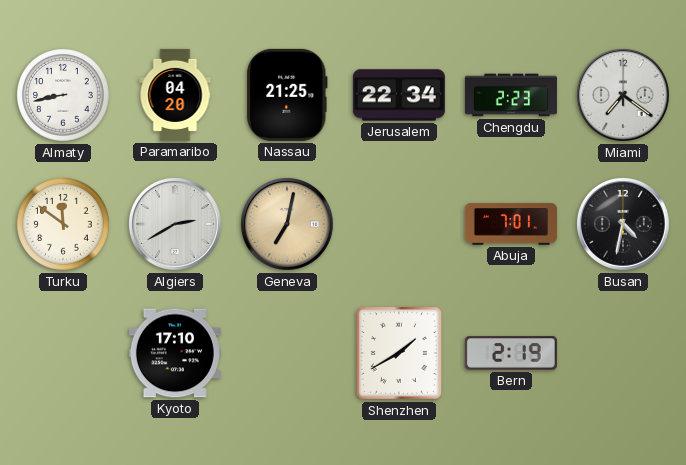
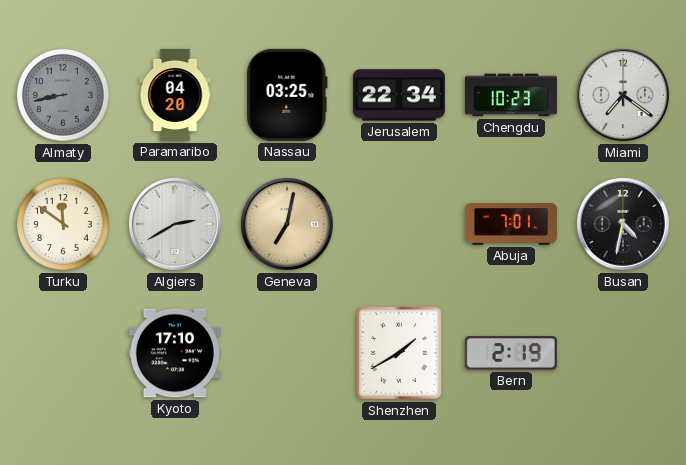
Almaty dial: white -> grey
Nassau: 21:25 -> 03:25
Chengdu: 2:23 -> 10:23
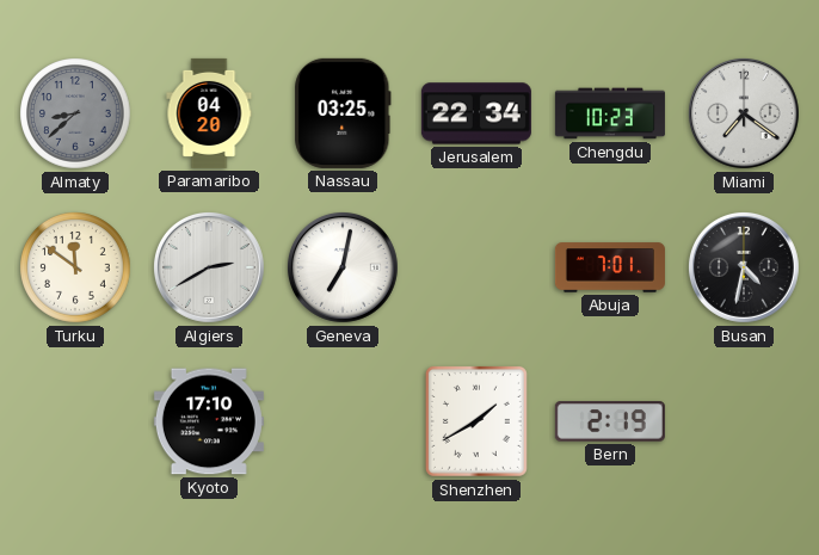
Almaty: 8:43 -> 8:38
Geneva dial: champagne -> white
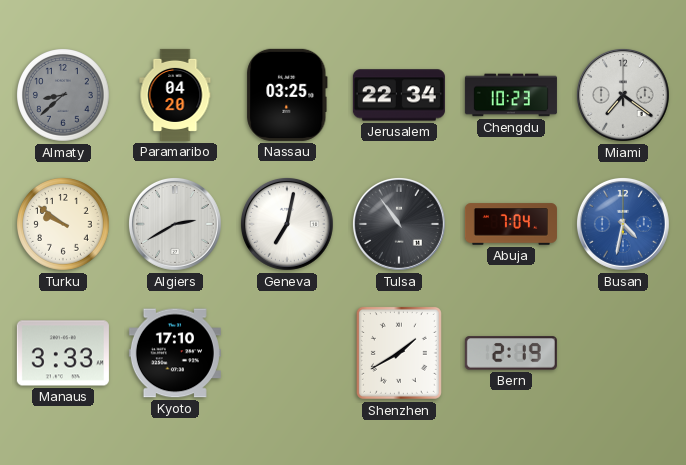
Turku: 11:51 -> 9:51
Tulsa: none -> 10:54
Abuja: 7:01 -> 7:04
Busan dial: black -> blue
Manaus: none -> 3:33
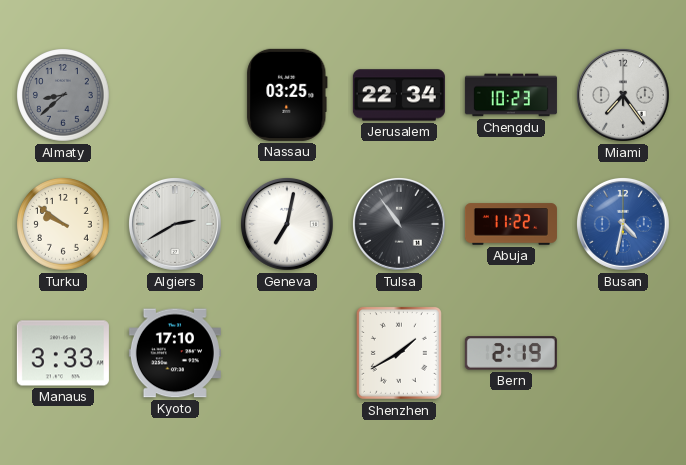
Paramaribo: 04:20 -> none
Miami: 7:21 -> 7:24
Abuja: 7:04 -> 11:22
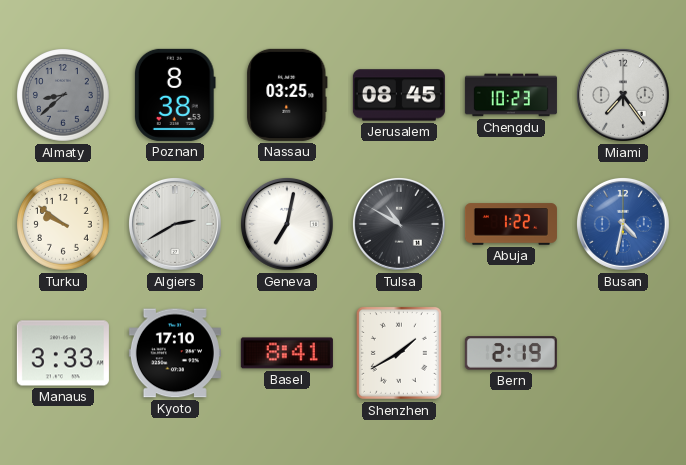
Poznan: none -> 8:38
Jerusalem: 22:34 -> 08:45
Tulsa: 10:54 -> 10:50
Abuja: 11:22 -> 1:22
Basel: none -> 8:41
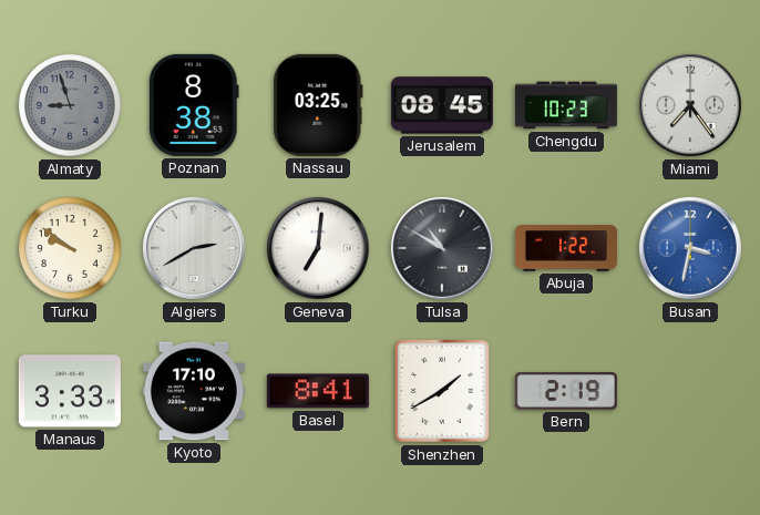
Almaty: 8:38 -> 8:57
Geneva: 7:02 -> 7:01
Busan: 4:32 -> 3:32
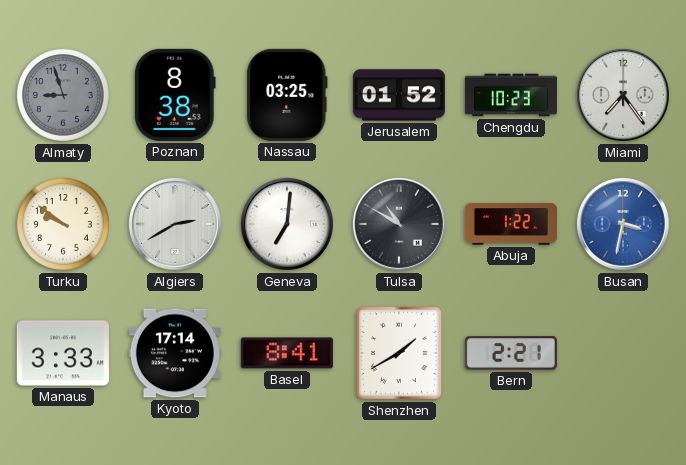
Jerusalem: 08:45 -> 01:52
Kyoto: 17:10 -> 17:14
Bern: 2:19 -> 2:21
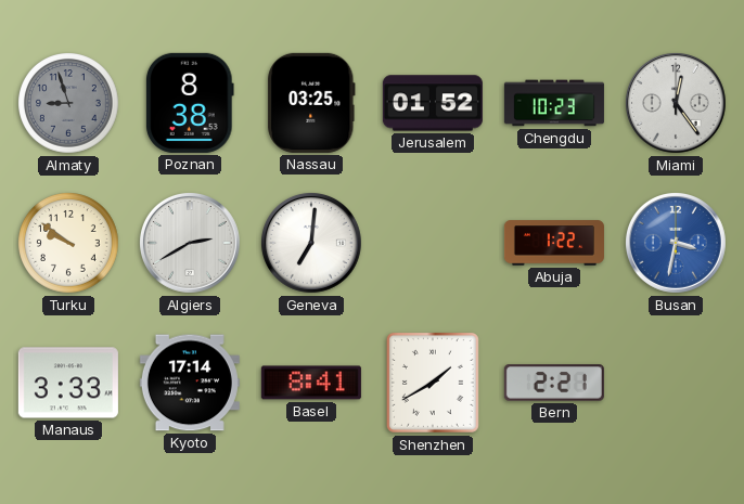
Miami: 7:24 -> 12:24
Tulsa: 10:50 -> none
